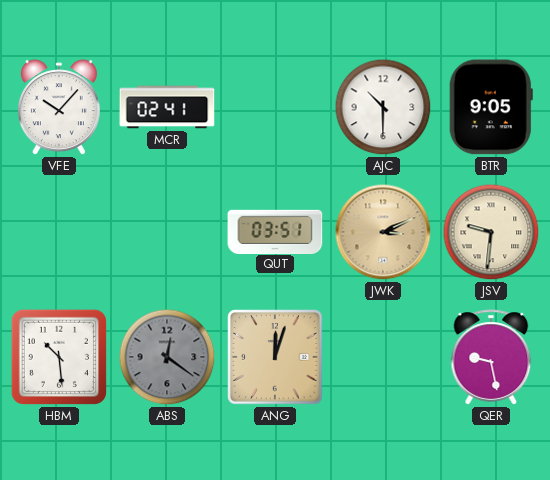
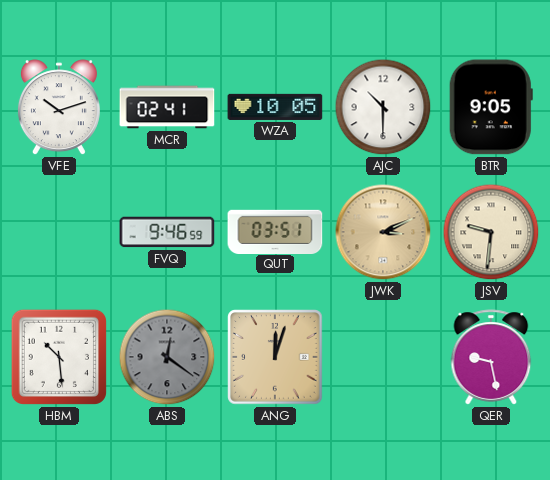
VFE: 10:07 -> 10:12
WZA: none -> 10:05
FVQ: none -> 9:46
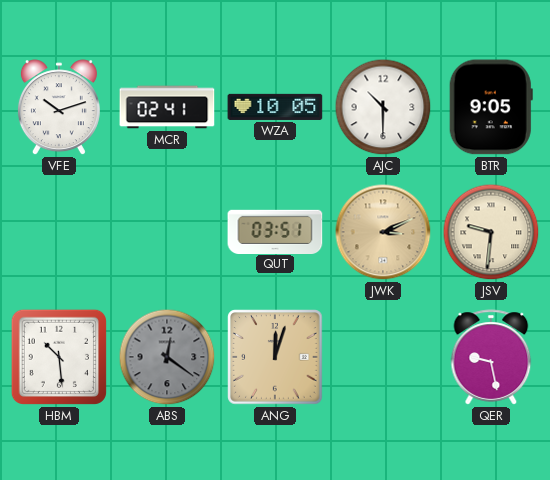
FVQ: 9:46 -> none
